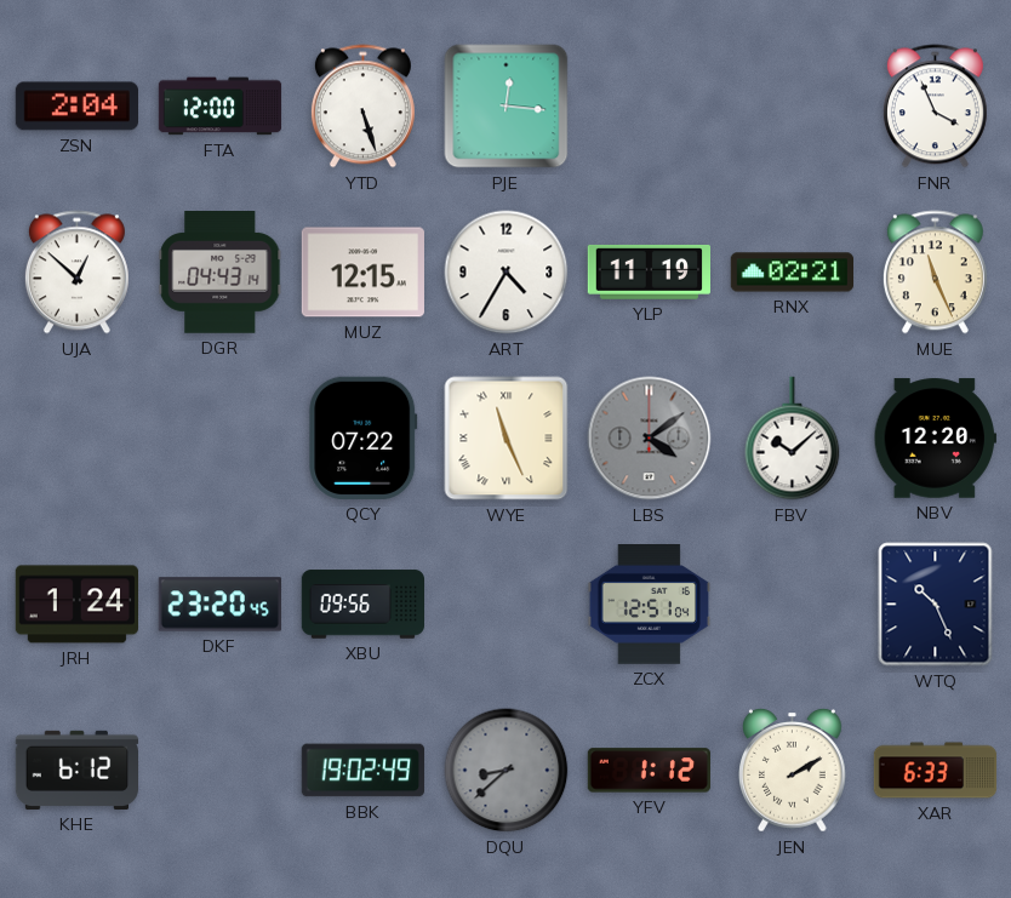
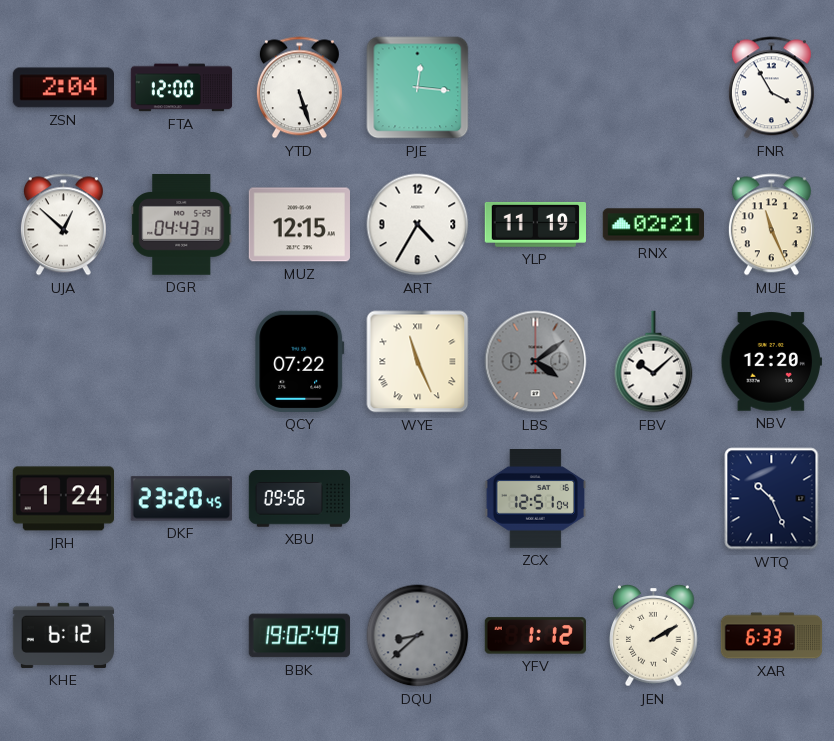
FNR: 3:56 -> 3:55
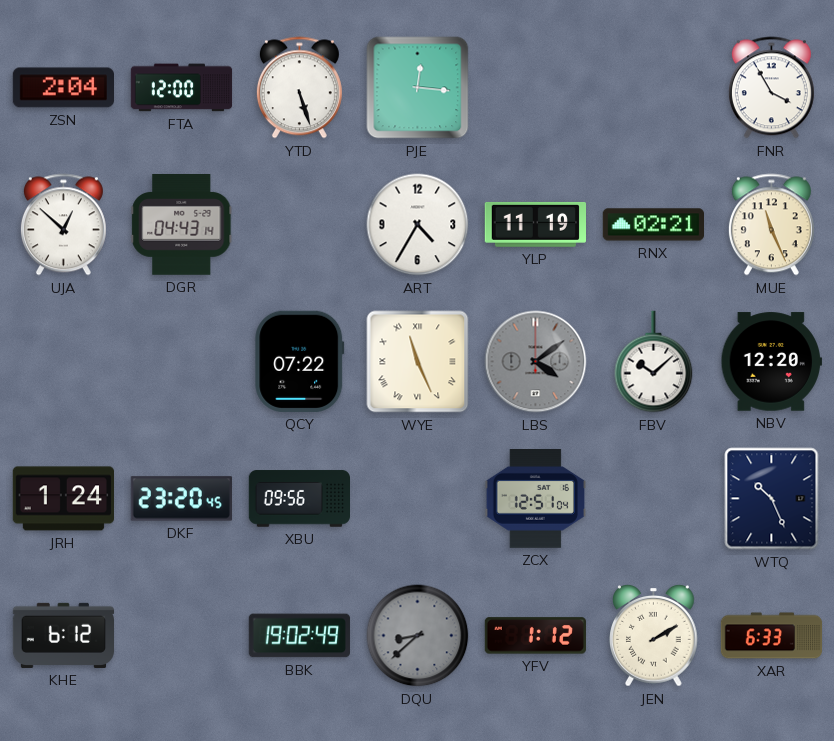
MUZ: 12:15 -> none
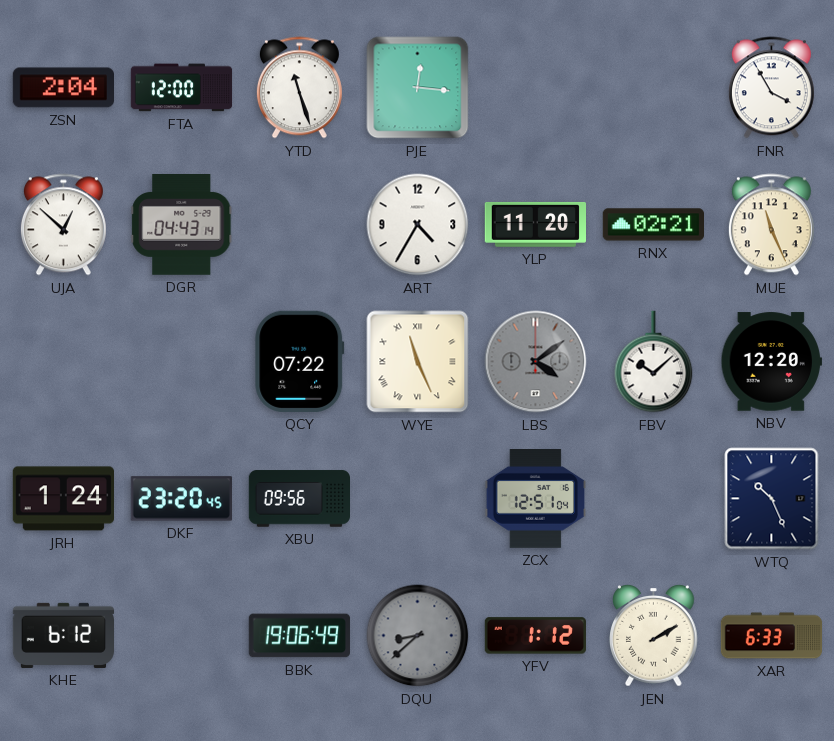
YTD: 5:27 -> 11:27
YLP: 11:19 -> 11:20
BBK: 19:02 -> 19:06
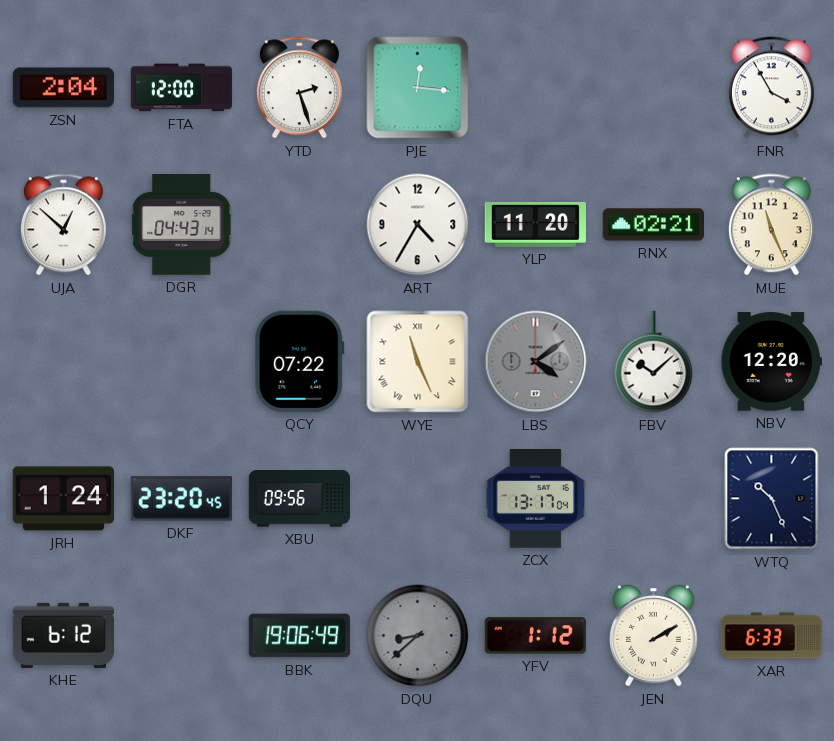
YTD: 11:27 -> 2:27
ZCX: 12:51 -> 13:17
